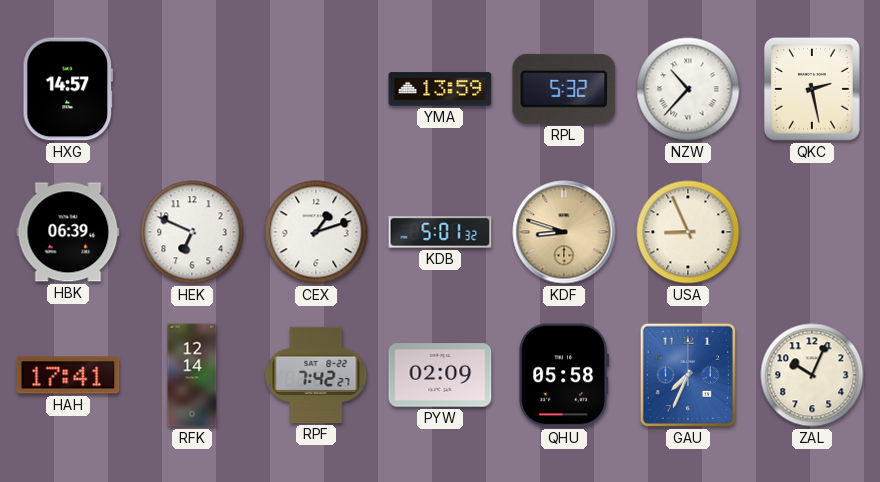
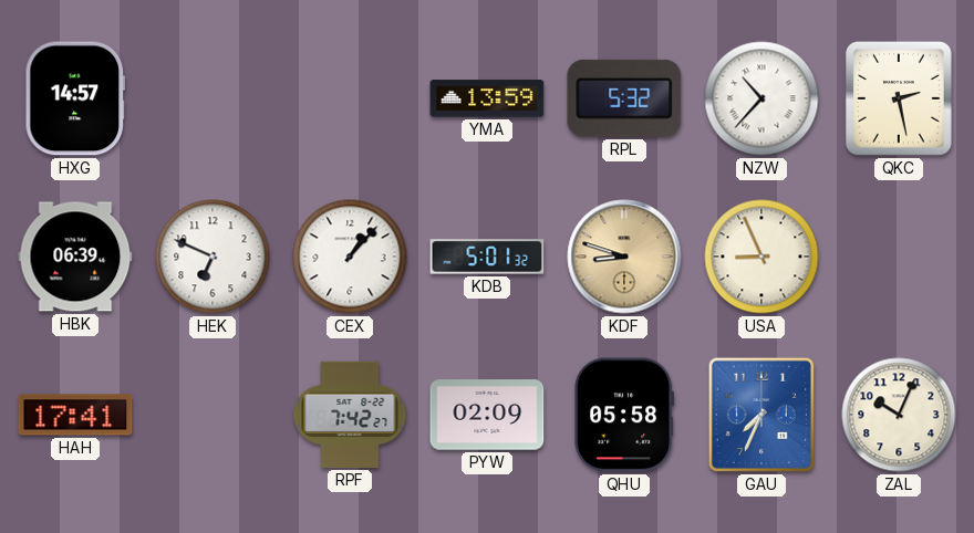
CEX: 1:12 -> 1:07
RFK: 12:14 -> none
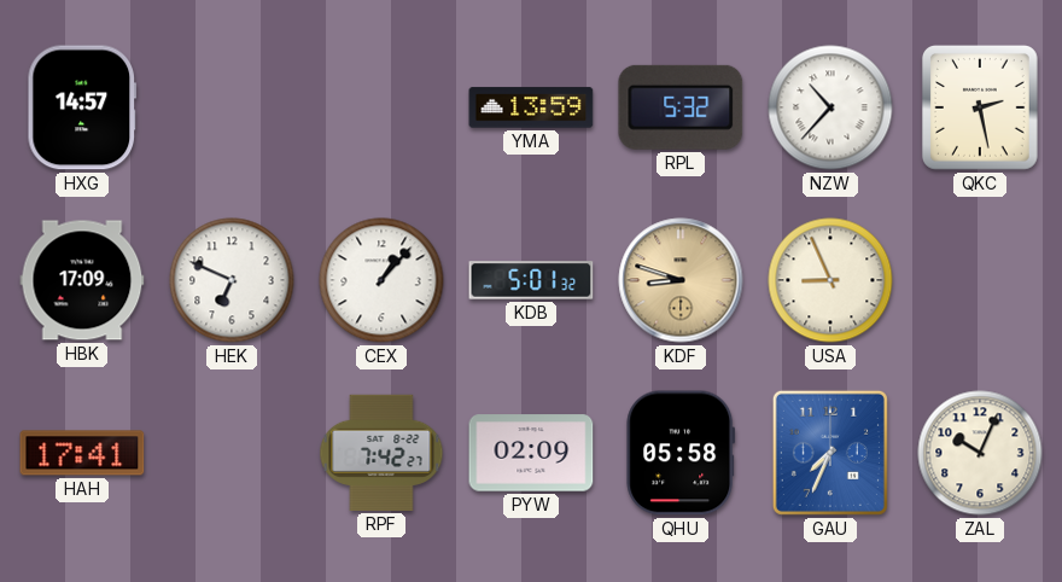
HBK: 06:39 -> 17:09
